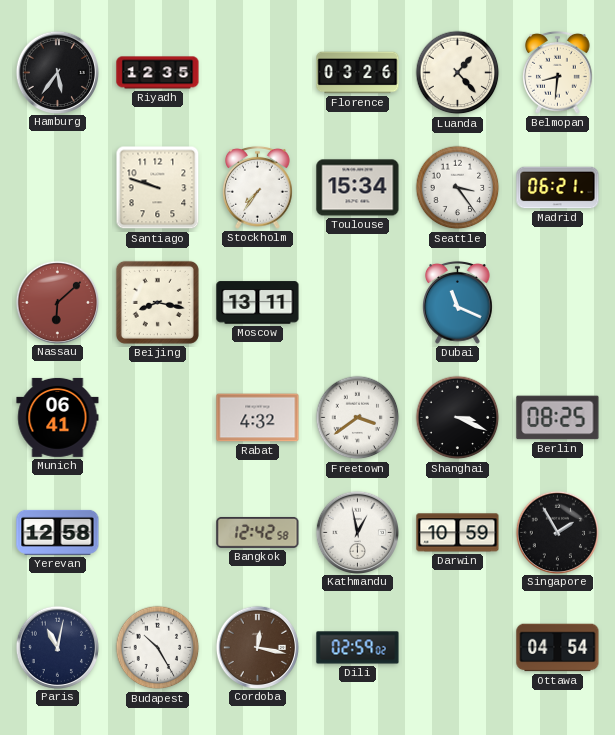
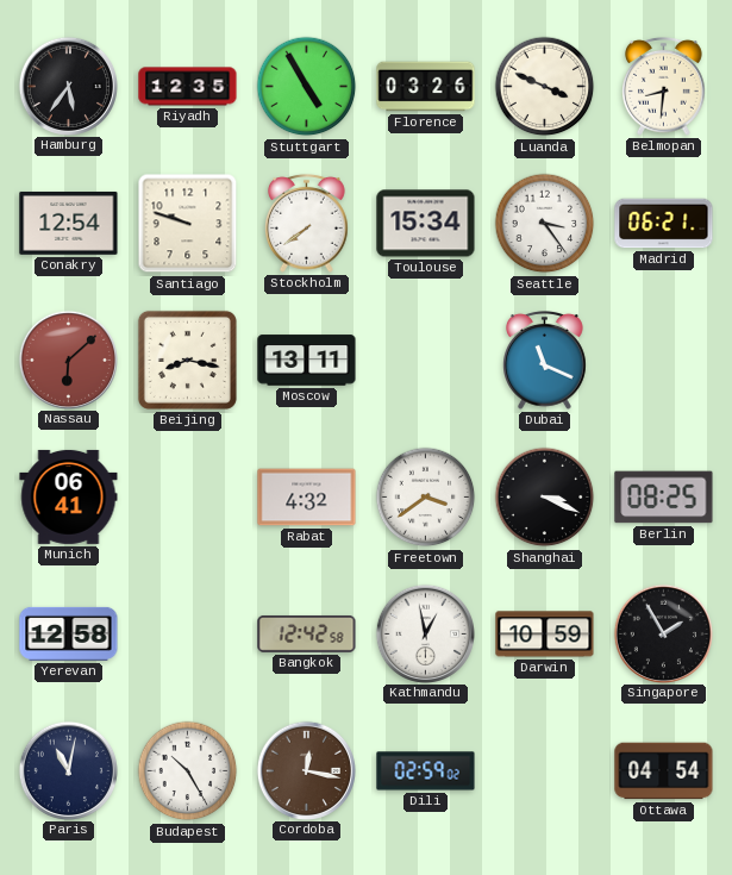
Stuttgart: none -> 4:55
Luanda: 1:23 -> 3:49
Conakry: none -> 12:54
Stockholm: 7:36 -> 7:39
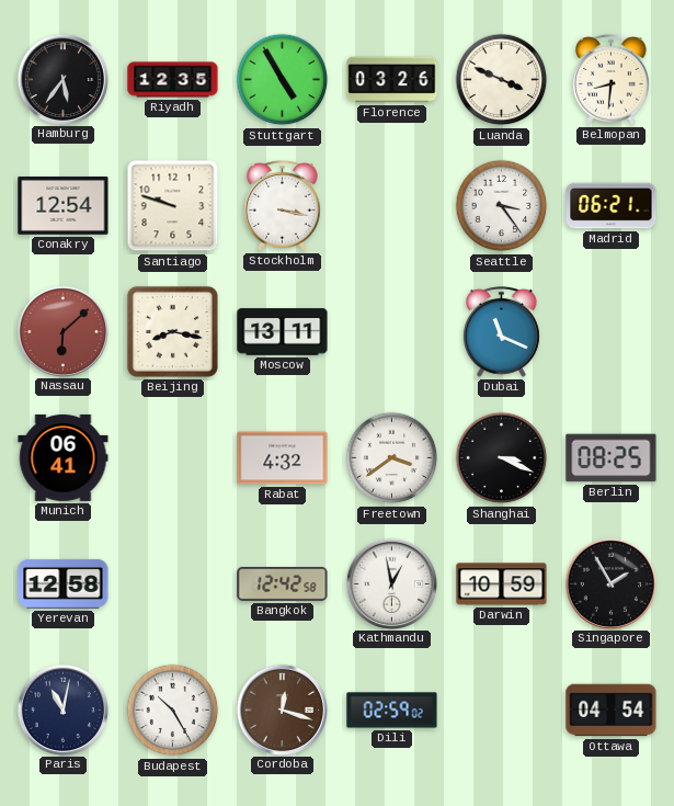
Stockholm: 7:39 -> 3:17
Toulouse: 15:34 -> none
Cordoba: 12:17 -> 12:18
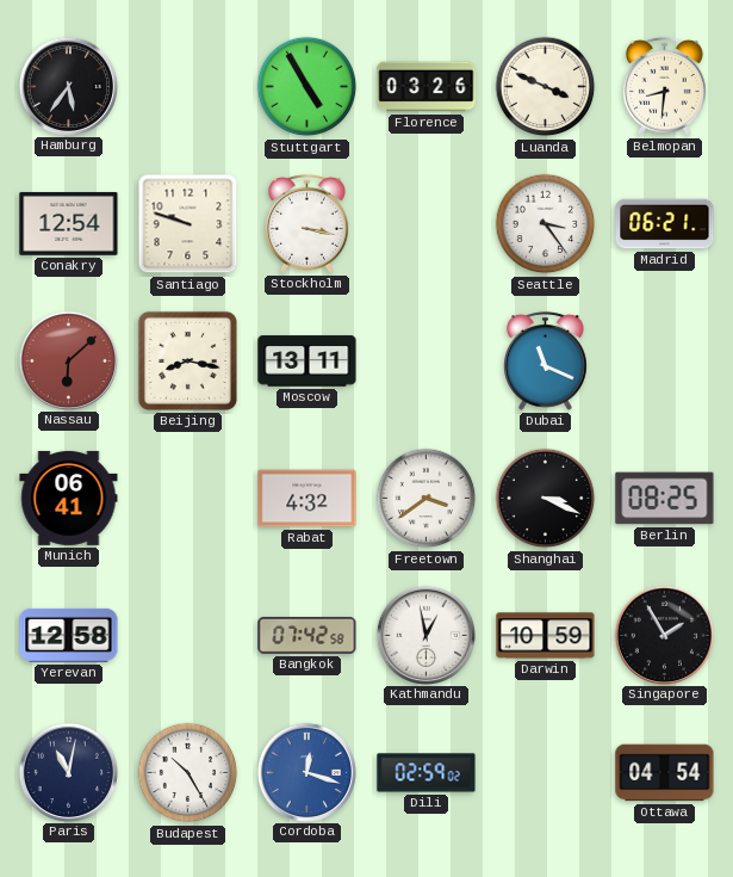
Riyadh: 12:35 -> none
Bangkok: 12:42 -> 07:42
Cordoba dial: brown -> blue
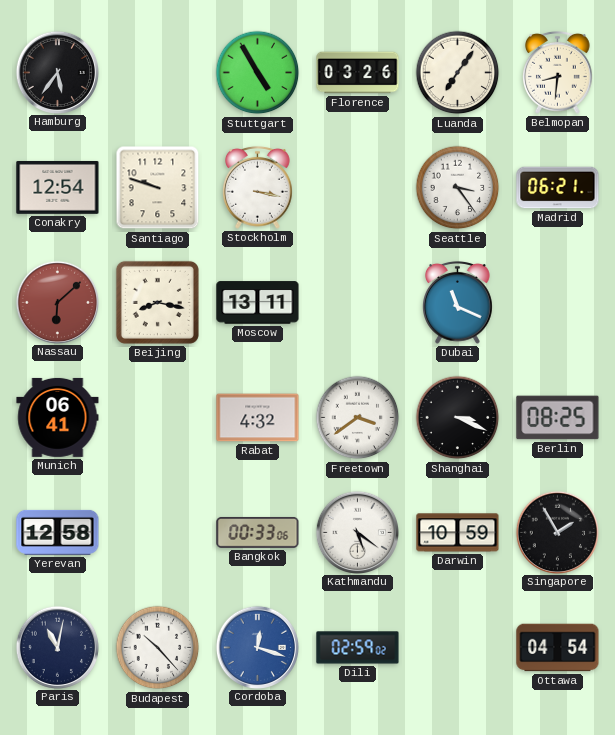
Luanda: 3:49 -> 7:06
Bangkok: 07:42 -> 00:33
Kathmandu: 12:58 -> 5:21
Budapest: 10:25 -> 10:23
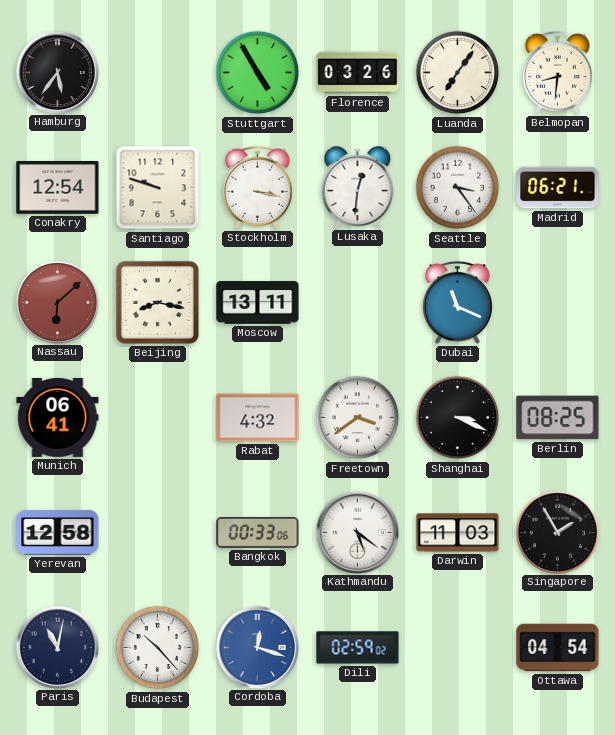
Lusaka: none -> 12:31
Darwin: 10:59 -> 11:03
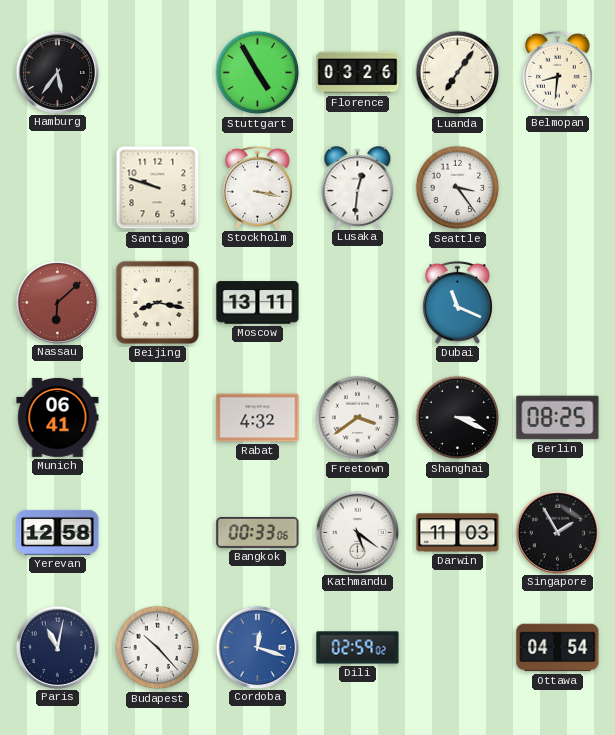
Conakry: 12:54 -> none
Madrid: 06:21 -> none
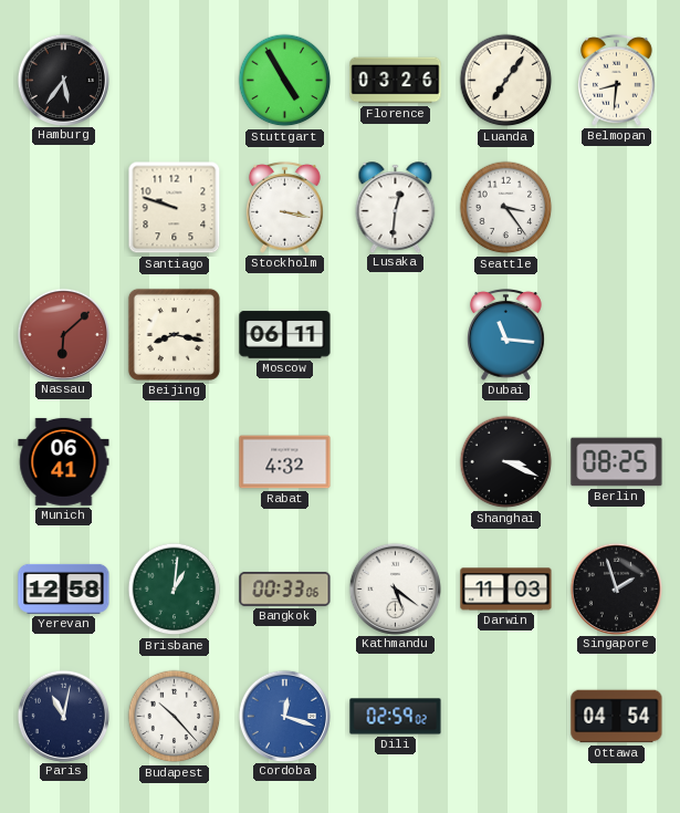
Moscow: 13:11 -> 06:11
Dubai: 11:19 -> 11:16
Freetown: 3:39 -> none
Brisbane: none -> 1:01
Singapore: 1:55 -> 1:57
